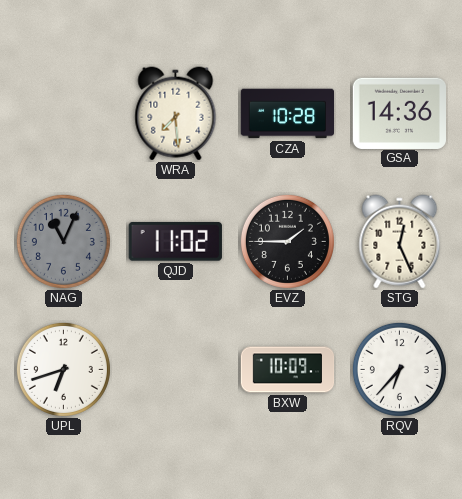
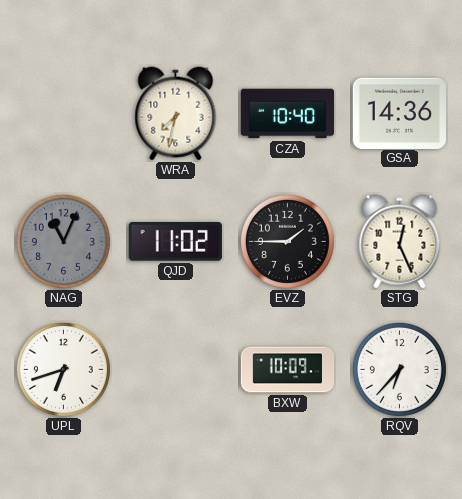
WRA: 7:29 -> 7:32
CZA: 10:28 -> 10:40
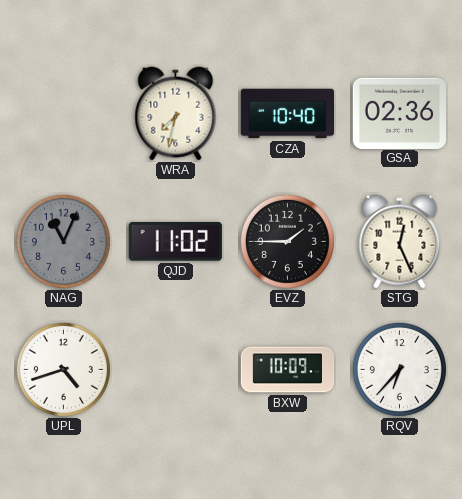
GSA: 14:36 -> 02:36
UPL: 6:42 -> 4:42
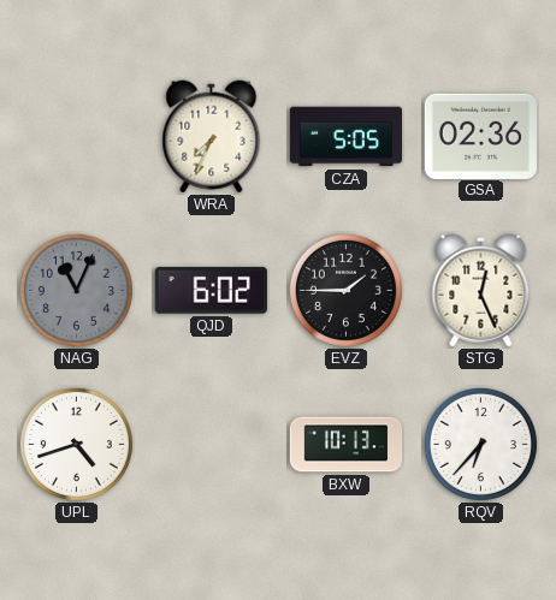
WRA: 7:32 -> 7:34
CZA: 10:40 -> 5:05
QJD: 11:02 -> 6:02
BXW: 10:09 -> 10:13
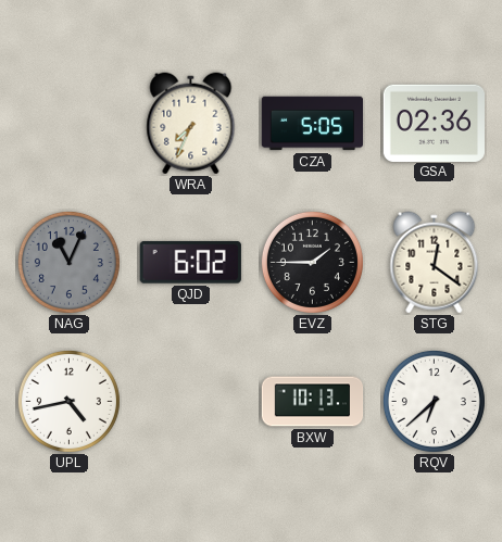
STG: 12:26 -> 12:21
UPL: 4:42 -> 4:43
RQV: 6:37 -> 6:38
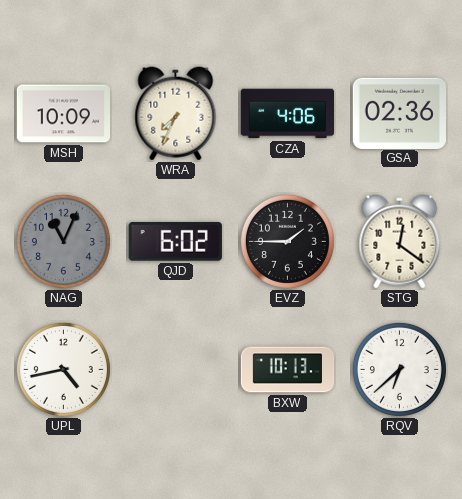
MSH: none -> 10:09
CZA: 5:05 -> 4:06
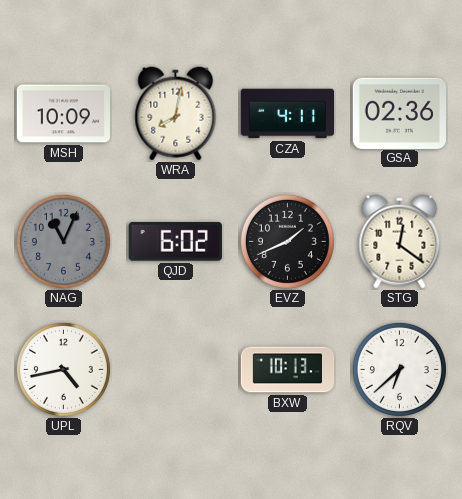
WRA: 7:34 -> 8:02
CZA: 4:06 -> 4:11
EVZ: 1:45 -> 1:41
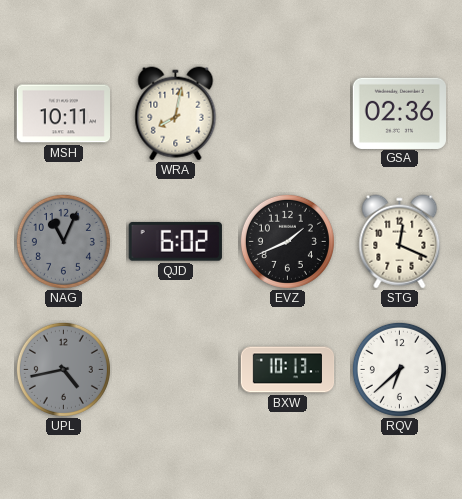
MSH: 10:09 -> 10:11
CZA: 4:11 -> none
STG: 12:21 -> 12:19
UPL dial: white -> grey
